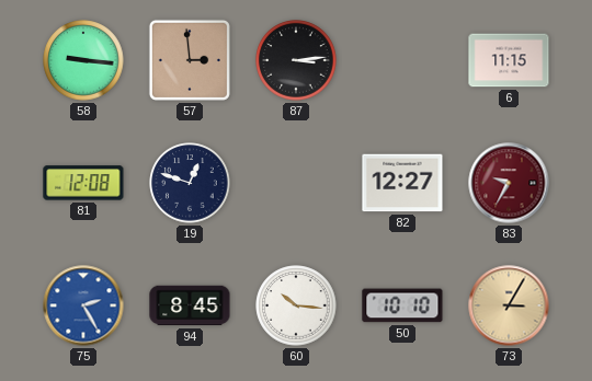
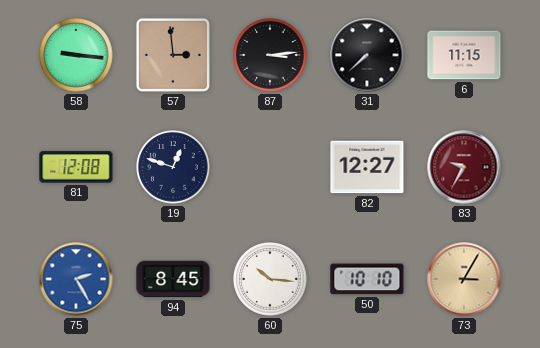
31: none -> 7:38
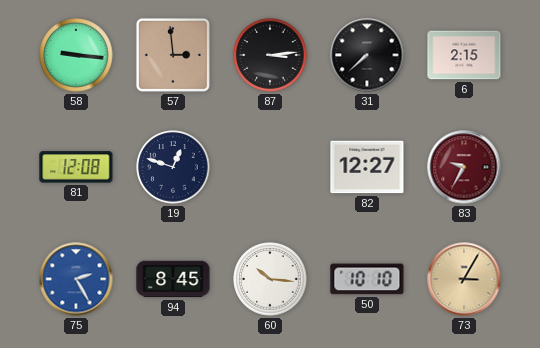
6: 11:15 -> 2:15
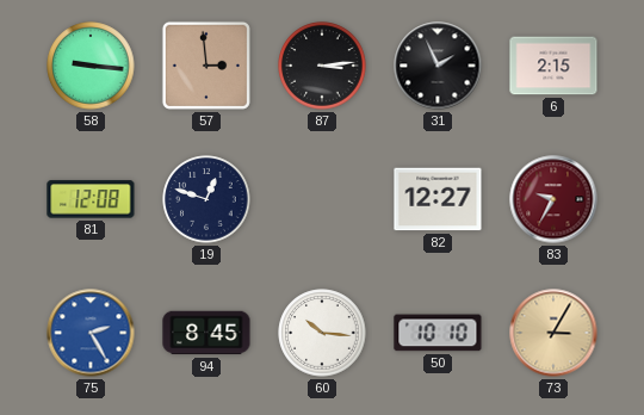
31: 7:38 -> 1:56
